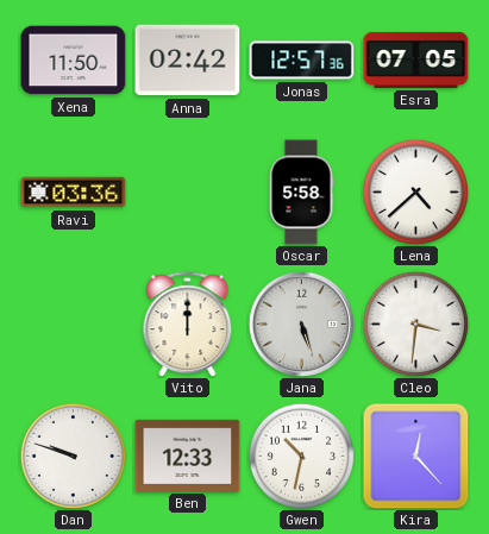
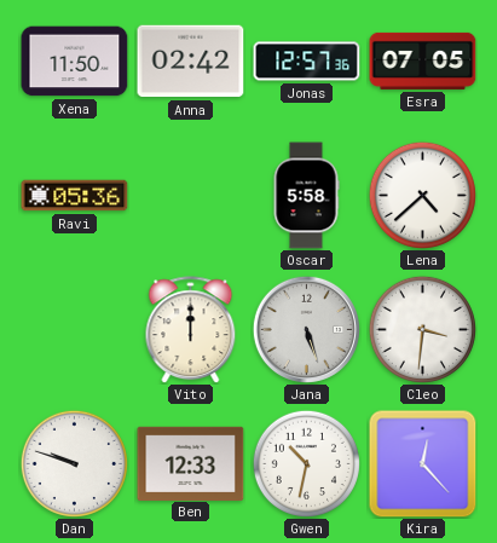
Ravi: 03:36 -> 05:36
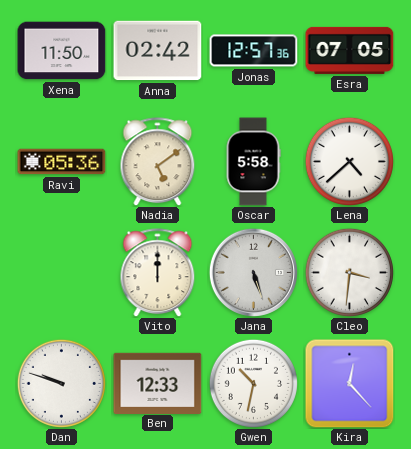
Nadia: none -> 5:09
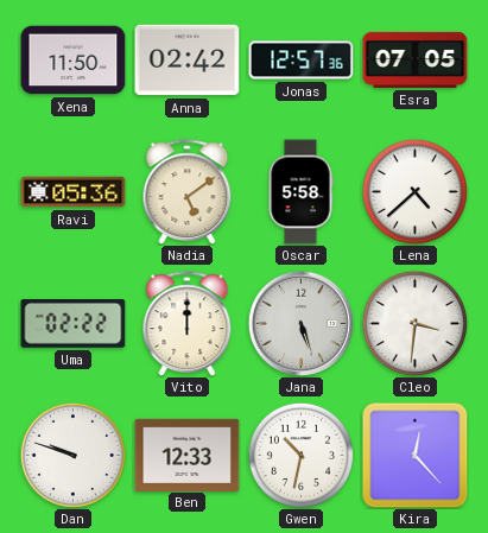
Uma: none -> 02:22
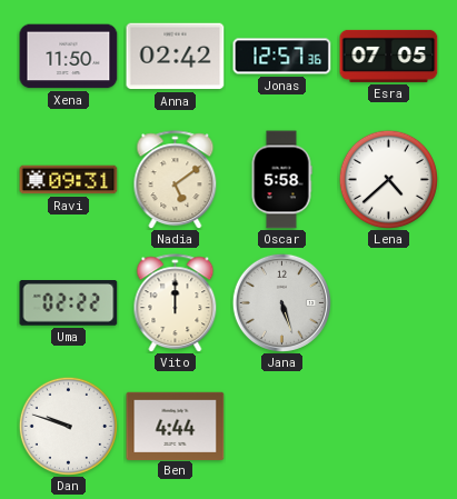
Ravi: 05:36 -> 09:31
Cleo: 3:31 -> none
Ben: 12:33 -> 4:44
Gwen: 10:32 -> none
Kira: 12:23 -> none
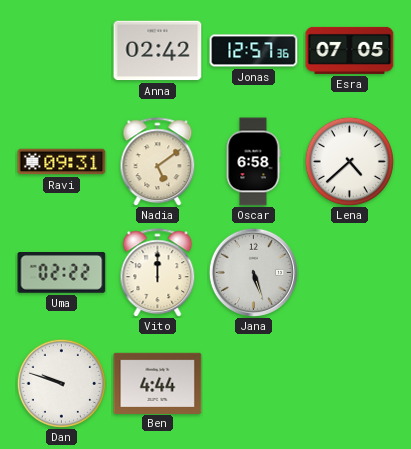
Xena: 11:50 -> none
Oscar: 5:58 -> 6:58
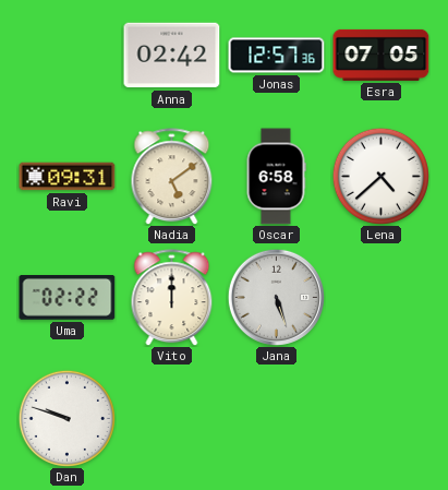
Ben: 4:44 -> none
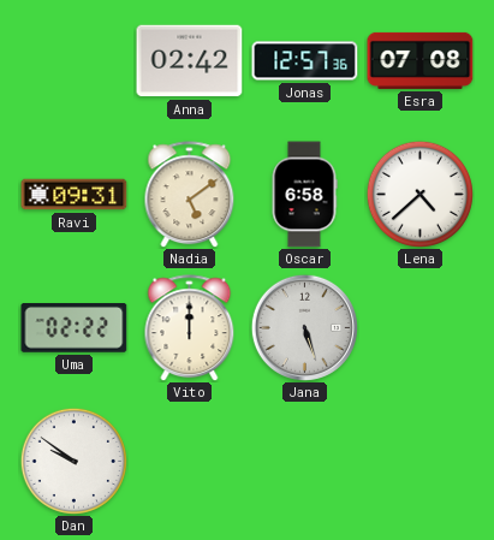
Esra: 07:05 -> 07:08
Dan: 9:48 -> 9:51
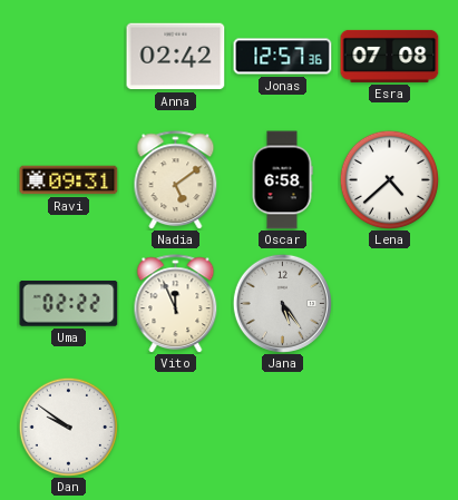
Vito: 12:00 -> 11:56
Jana: 5:27 -> 5:24
